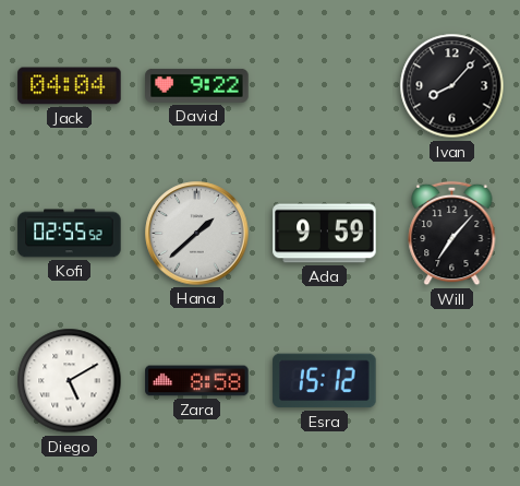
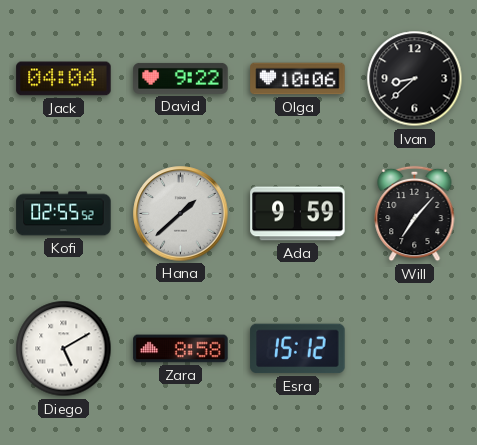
Olga: none -> 10:06
Ivan: 8:07 -> 8:38
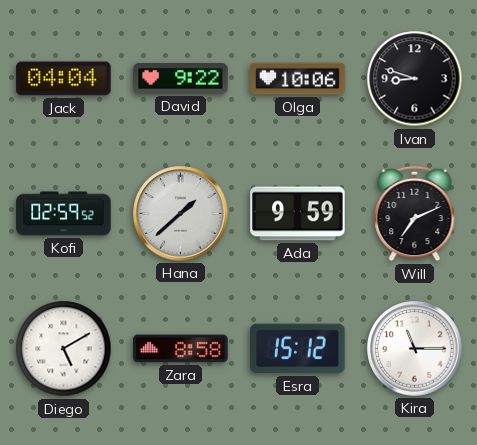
Ivan: 8:38 -> 8:48
Kofi: 02:55 -> 02:59
Will: 7:07 -> 7:11
Kira: none -> 11:15
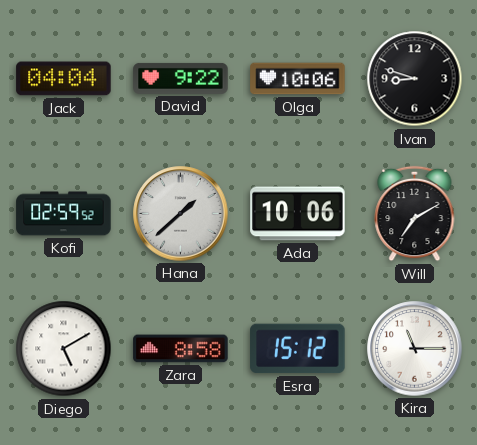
Ada: 9:59 -> 10:06
Will: 7:11 -> 7:10
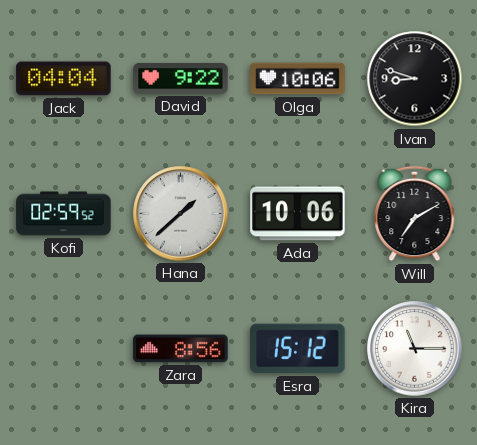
Diego: 5:10 -> none
Zara: 8:58 -> 8:56
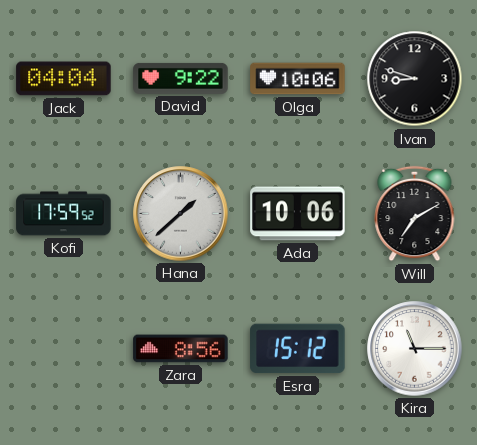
Kofi: 02:59 -> 17:59
